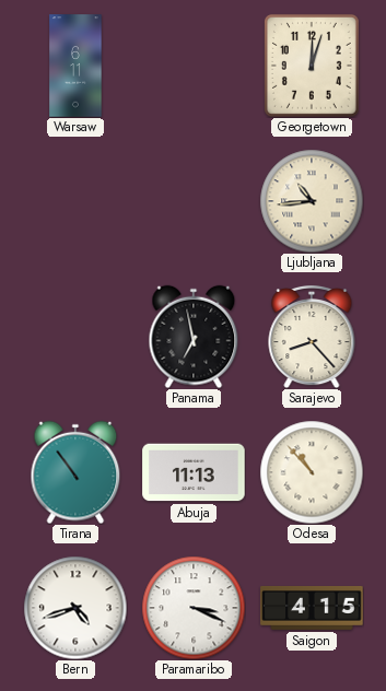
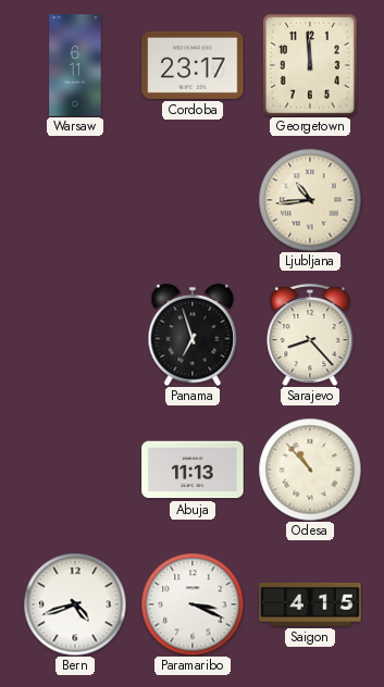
Cordoba: none -> 23:17
Georgetown: 12:03 -> 11:59
Panama: 6:58 -> 6:57
Tirana: 10:54 -> none
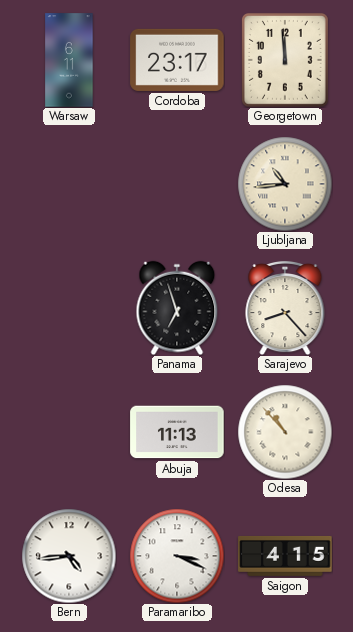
Bern: 4:42 -> 4:44
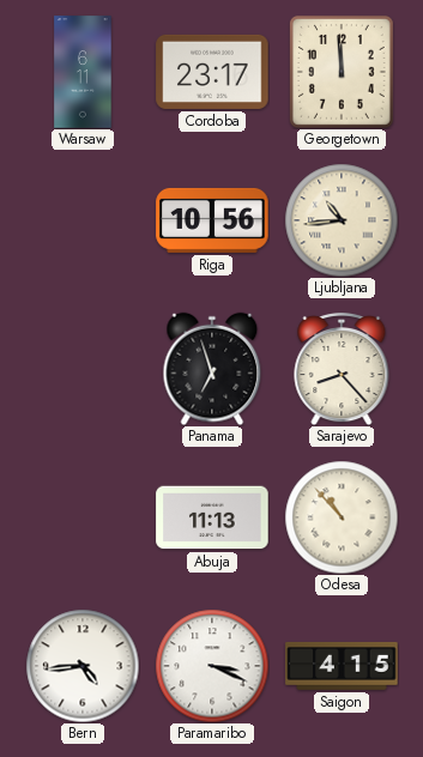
Riga: none -> 10:56
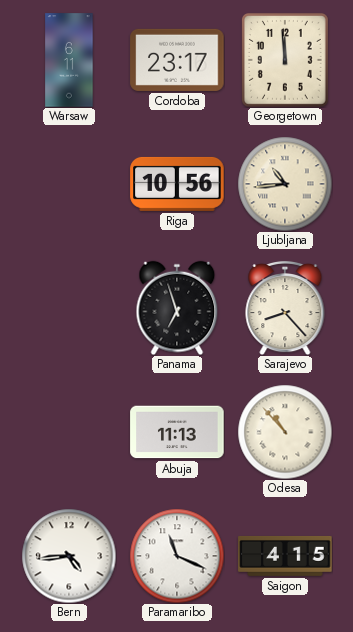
Paramaribo: 3:19 -> 11:19
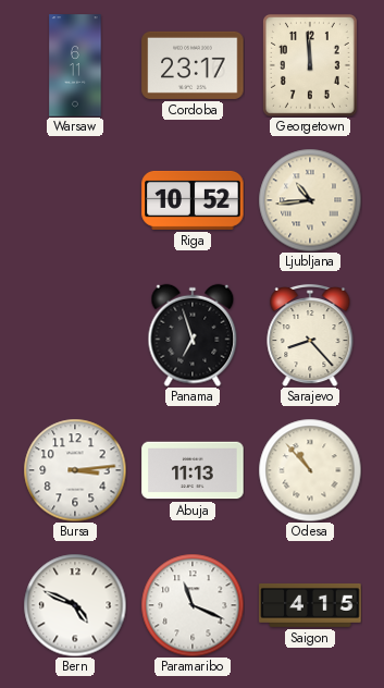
Riga: 10:56 -> 10:52
Bursa: none -> 3:14
Bern: 4:44 -> 4:49
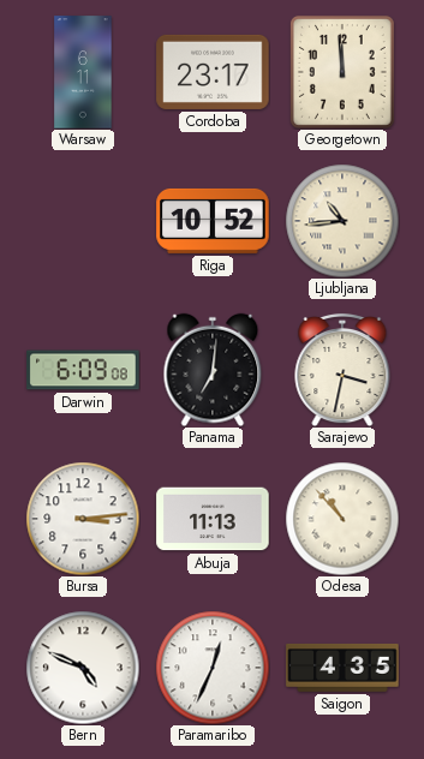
Darwin: none -> 6:09
Panama: 6:57 -> 7:01
Sarajevo: 8:23 -> 3:32
Paramaribo: 11:19 -> 12:34
Saigon: 4:15 -> 4:35
